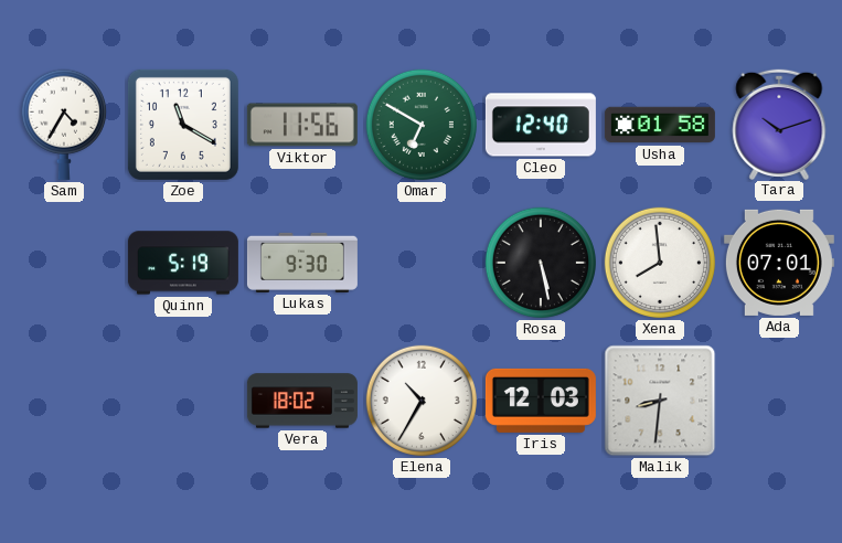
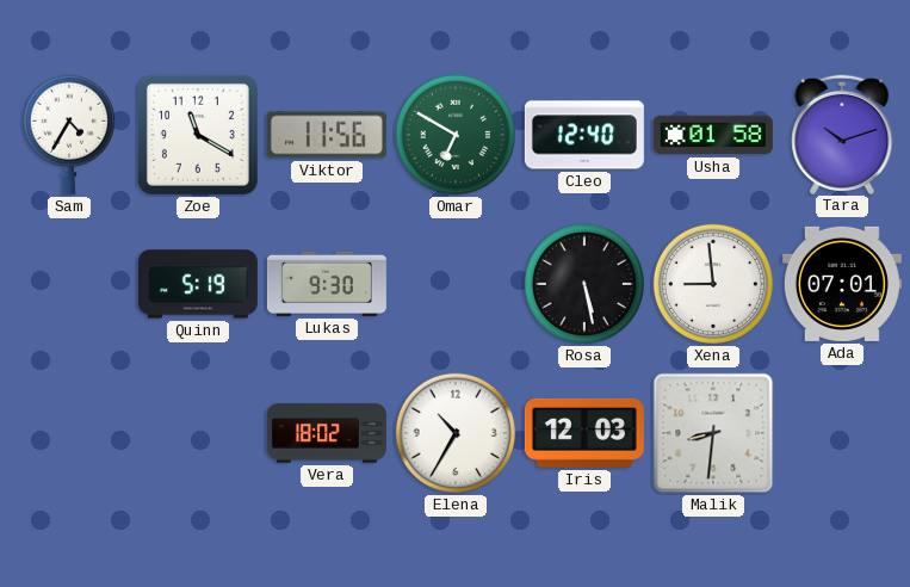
Xena: 7:59 -> 8:59
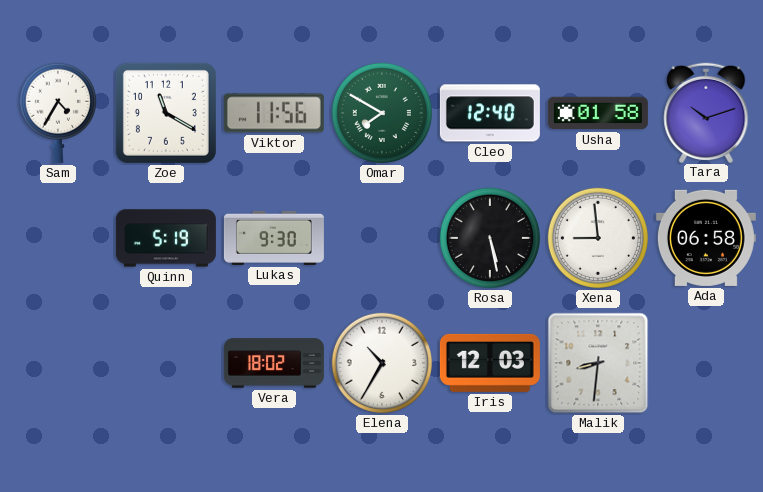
Omar: 6:50 -> 7:50
Ada: 07:01 -> 06:58
